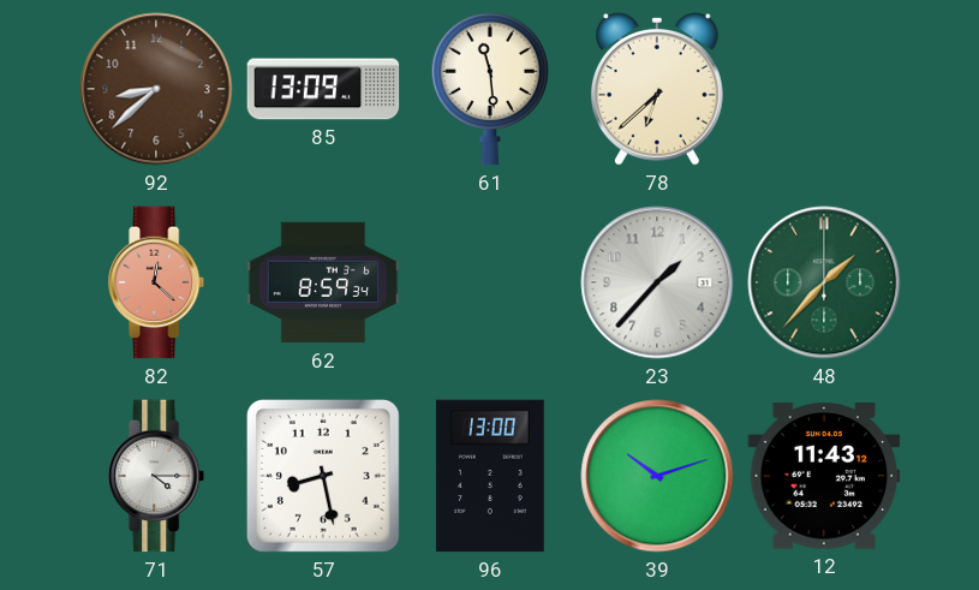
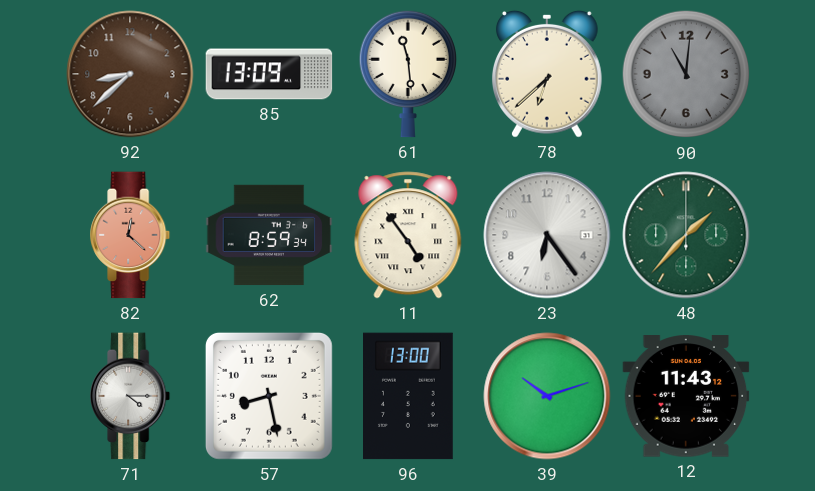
90: none -> 11:01
11: none -> 4:54
23: 1:37 -> 6:24
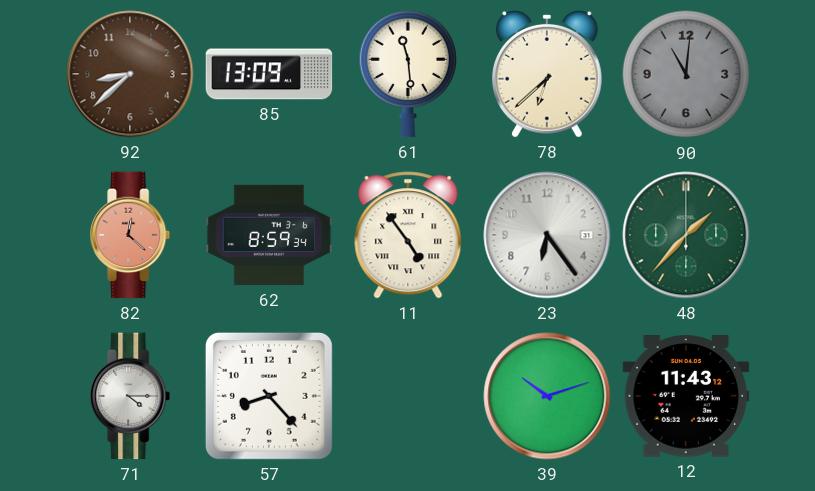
57: 8:28 -> 8:23
96: 13:00 -> none
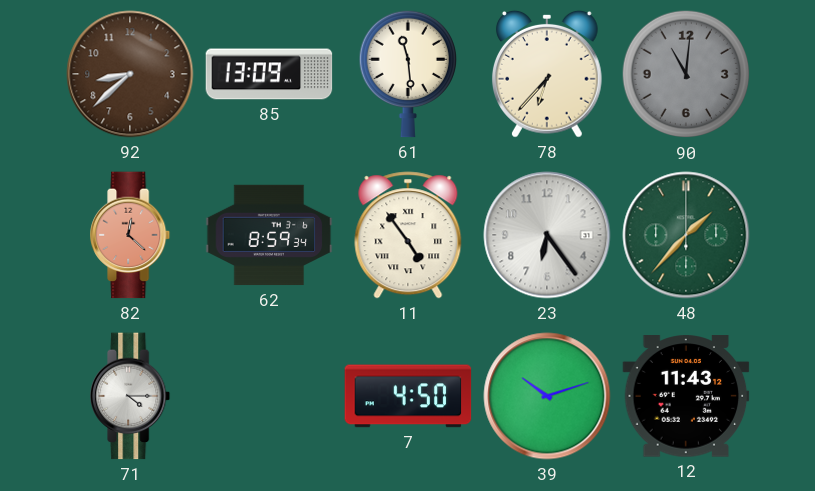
78: 6:38 -> 6:37
57: 8:23 -> none
7: none -> 4:50
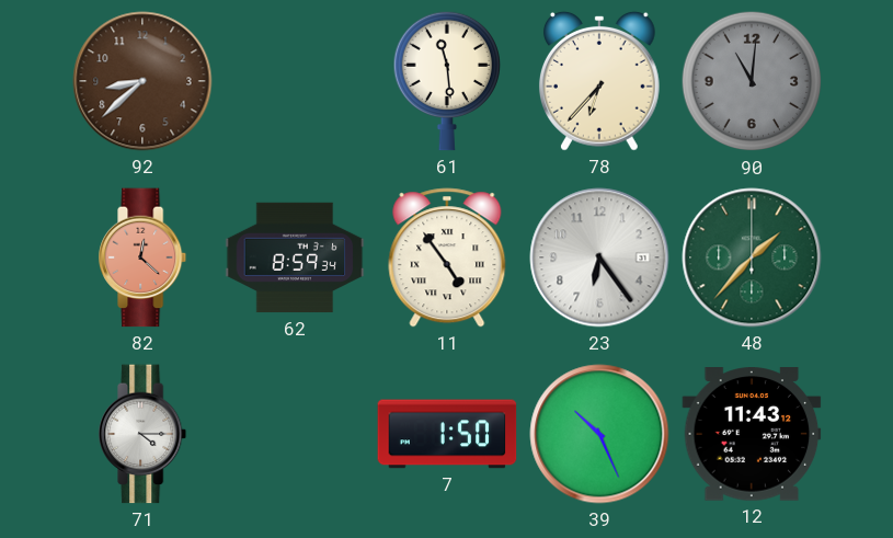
85: 13:09 -> none
7: 4:50 -> 1:50
39: 10:12 -> 10:26
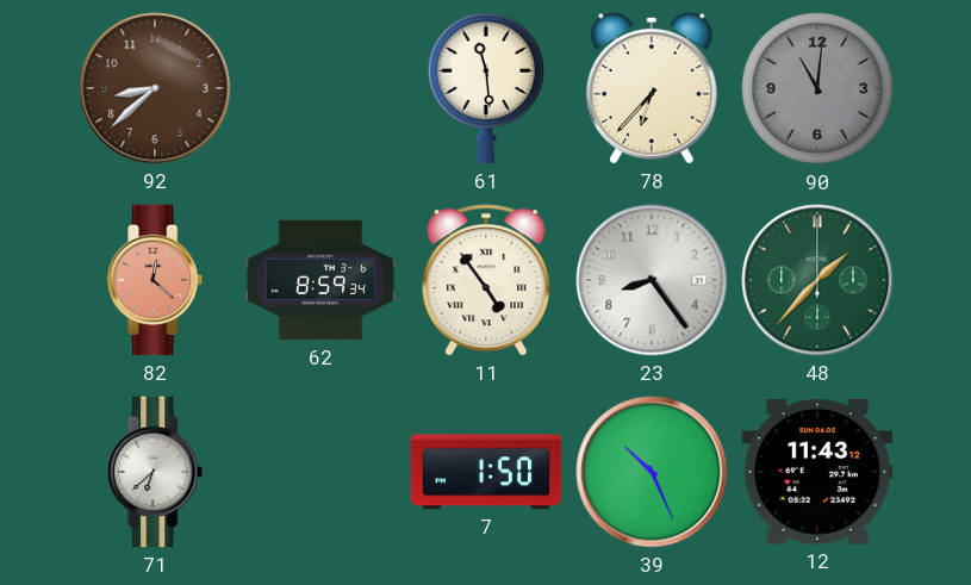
23: 6:24 -> 8:24
71: 4:15 -> 6:38
